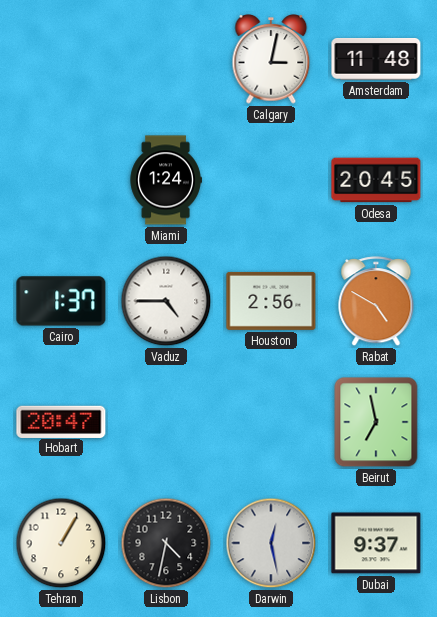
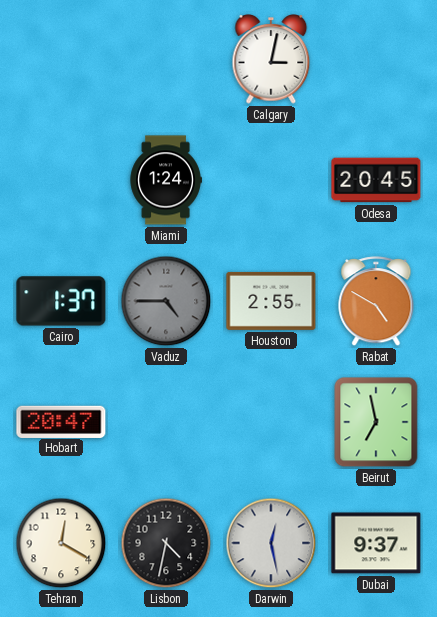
Amsterdam: 11:48 -> none
Vaduz dial: white -> grey
Houston: 2:56 -> 2:55
Tehran: 1:05 -> 12:20
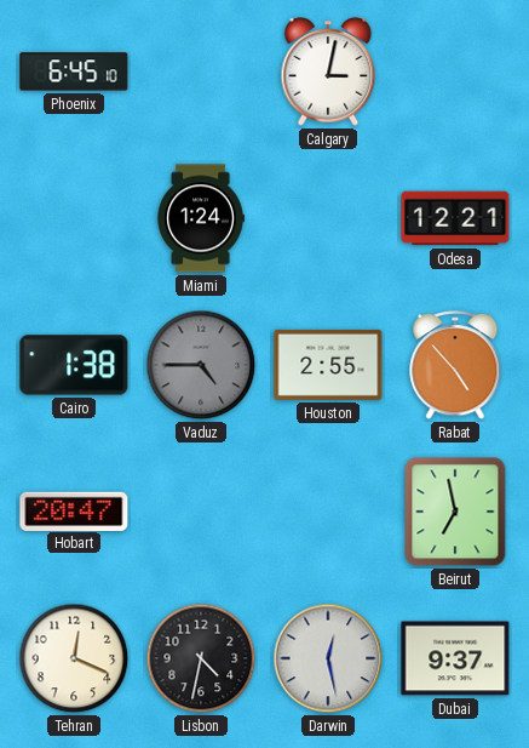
Phoenix: none -> 6:45
Odesa: 20:45 -> 12:21
Cairo: 1:37 -> 1:38
Rabat: 4:50 -> 4:53
Tehran: 12:20 -> 12:19
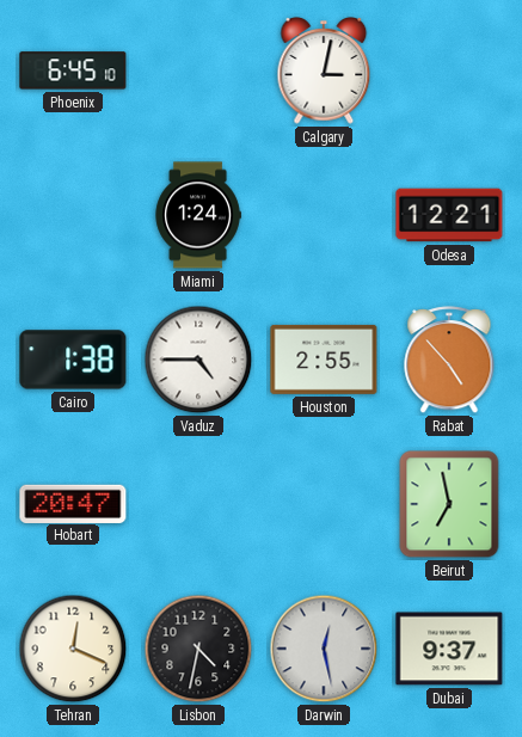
Vaduz dial: grey -> white
